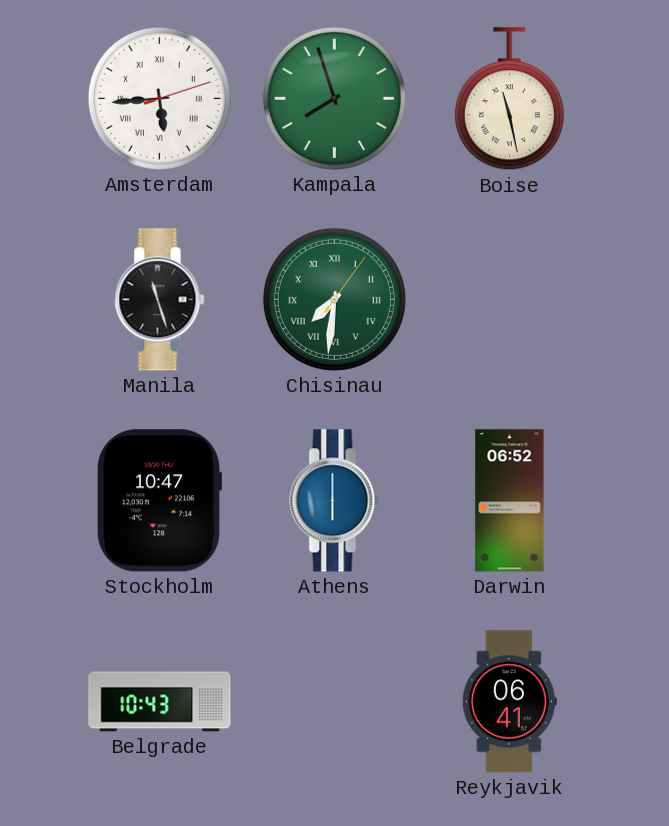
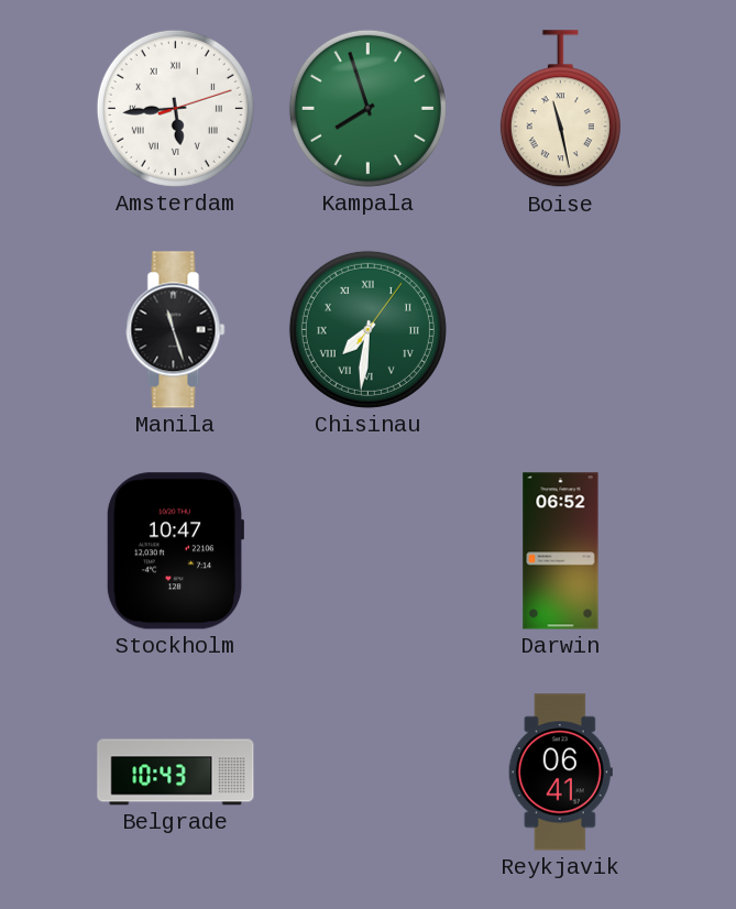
Athens: 6:00 -> none
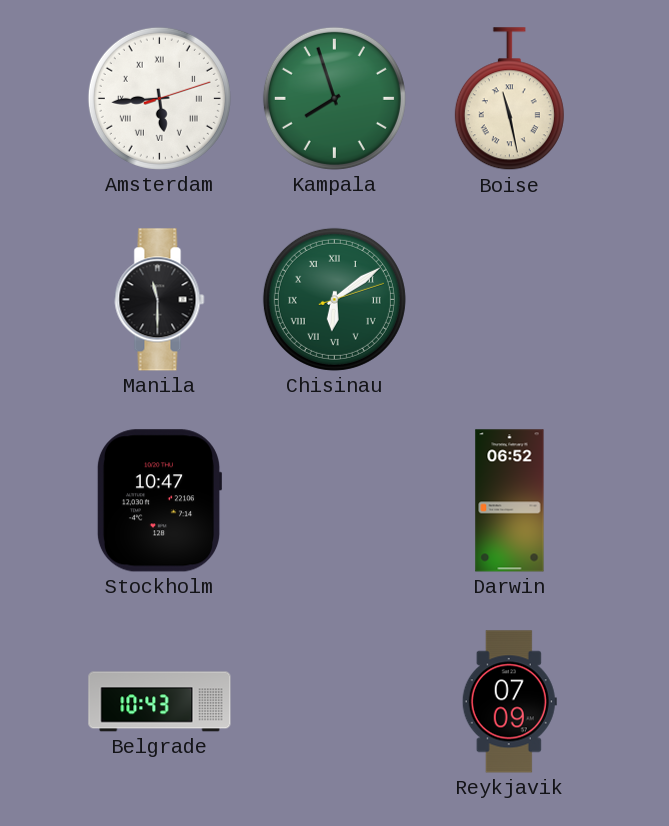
Manila: 11:27 -> 11:30
Chisinau: 7:31 -> 6:09
Reykjavik: 06:41 -> 07:09
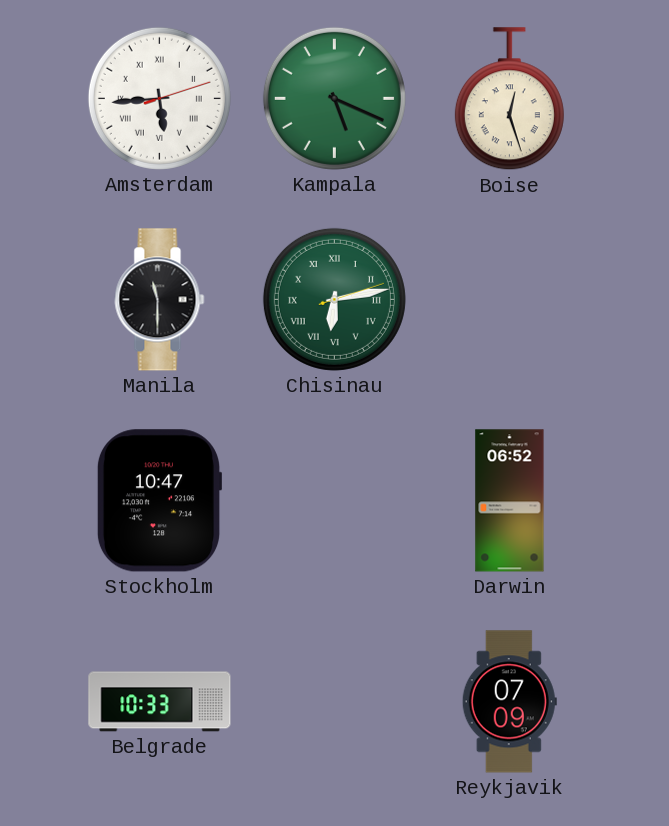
Kampala: 7:57 -> 5:19
Boise: 11:28 -> 12:27
Chisinau: 6:09 -> 6:13
Belgrade: 10:43 -> 10:33
